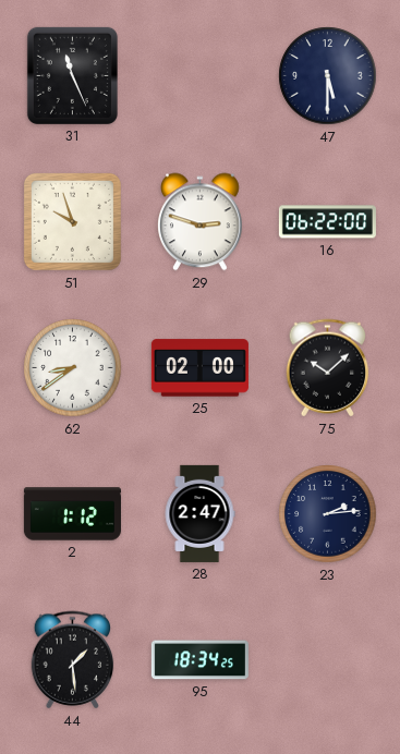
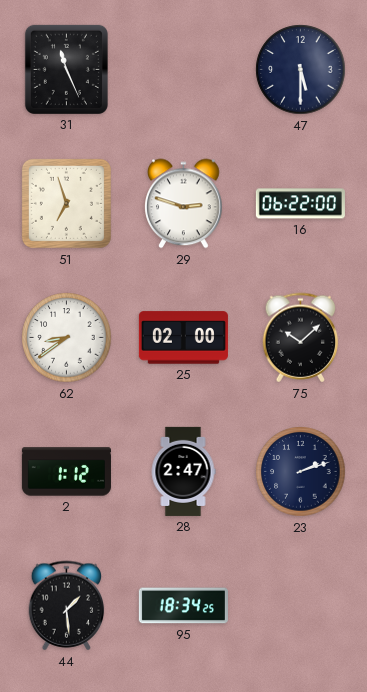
51: 9:57 -> 6:57
23: 2:14 -> 2:12
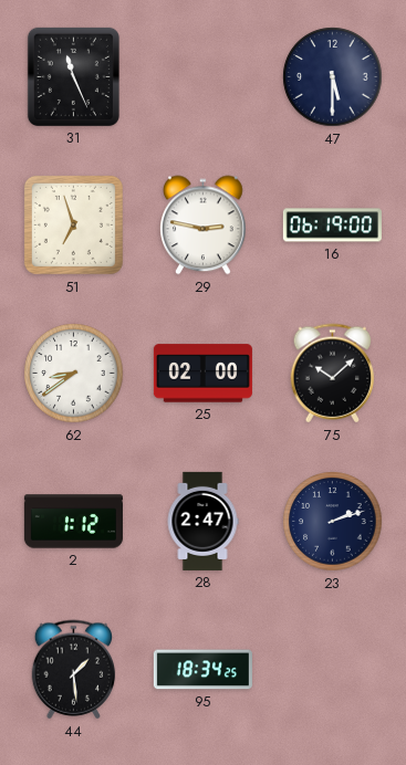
29: 2:48 -> 2:47
16: 06:22 -> 06:19
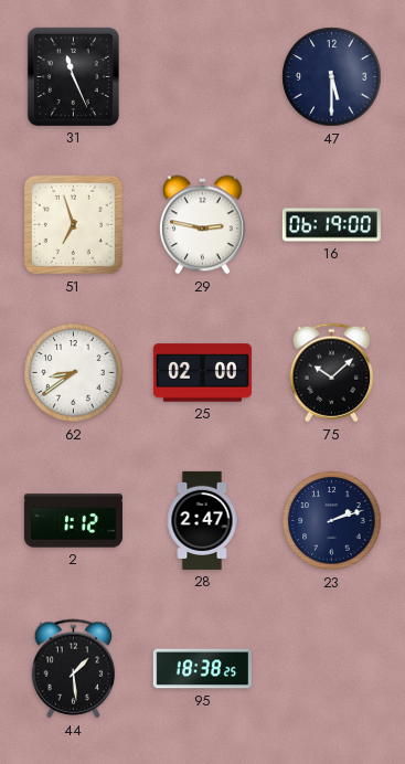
95: 18:34 -> 18:38
